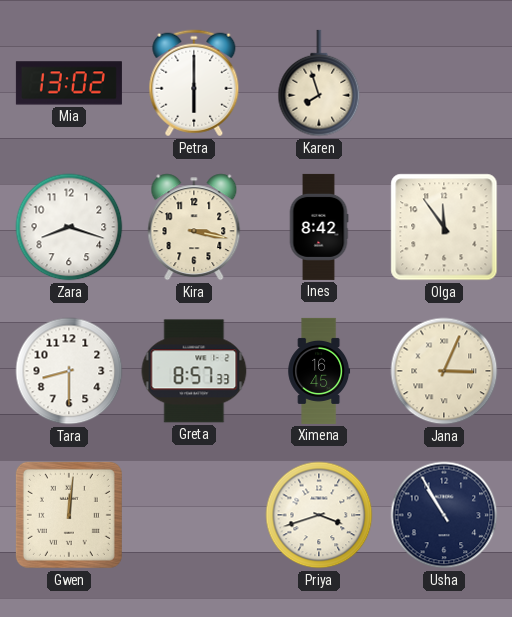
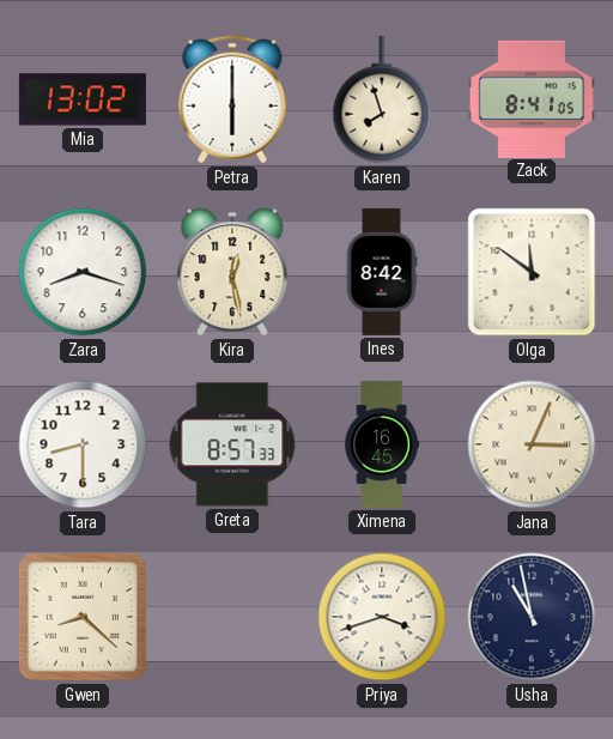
Zack: none -> 8:41
Kira: 3:17 -> 12:28
Olga: 11:54 -> 11:51
Gwen: 12:01 -> 8:22
Usha: 10:55 -> 10:58
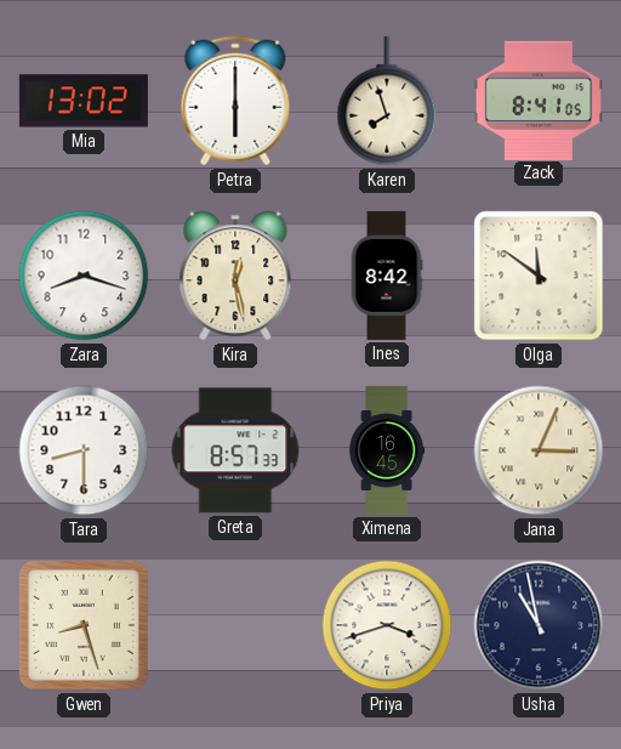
Gwen: 8:22 -> 8:27
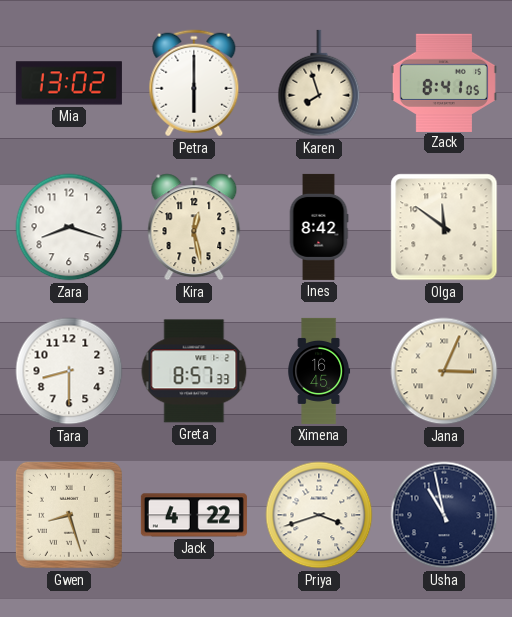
Jack: none -> 4:22
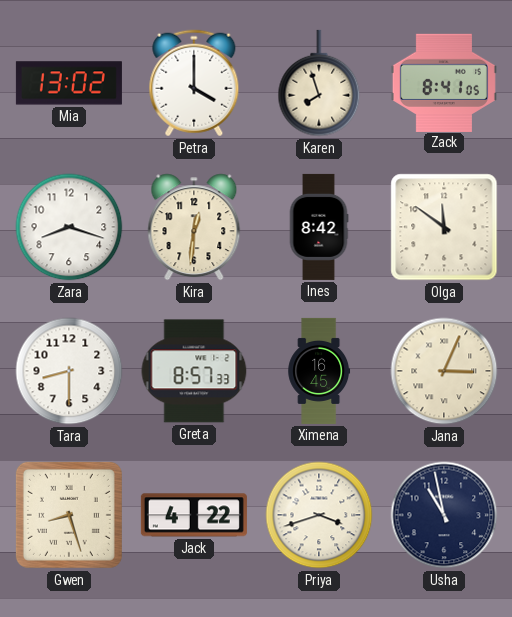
Petra: 6:00 -> 4:00
Kira: 12:28 -> 12:31
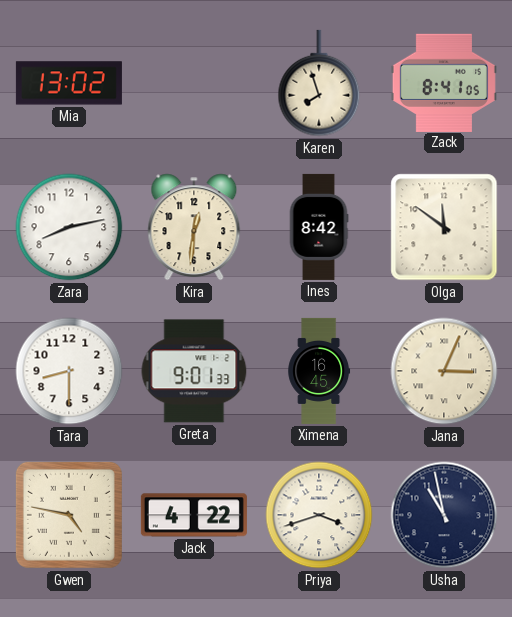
Petra: 4:00 -> none
Zara: 8:18 -> 8:13
Greta: 8:57 -> 9:01
Gwen: 8:27 -> 4:47
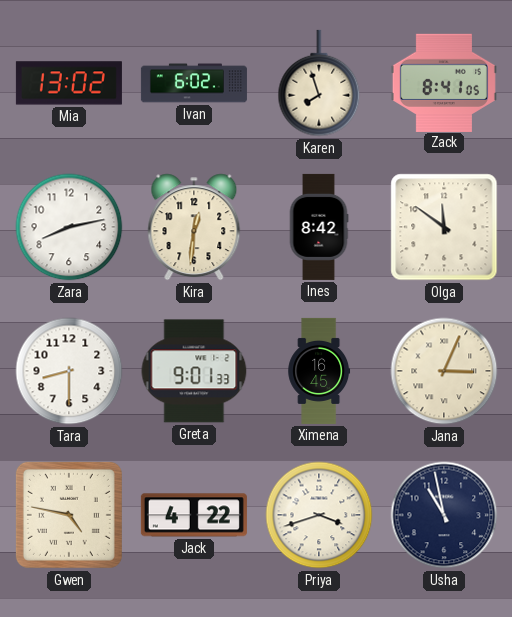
Ivan: none -> 6:02
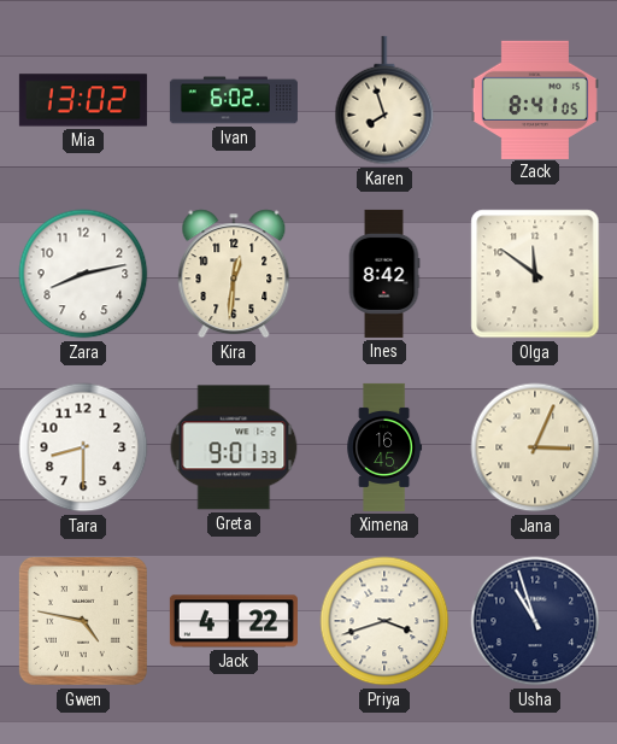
Usha: 10:58 -> 10:57
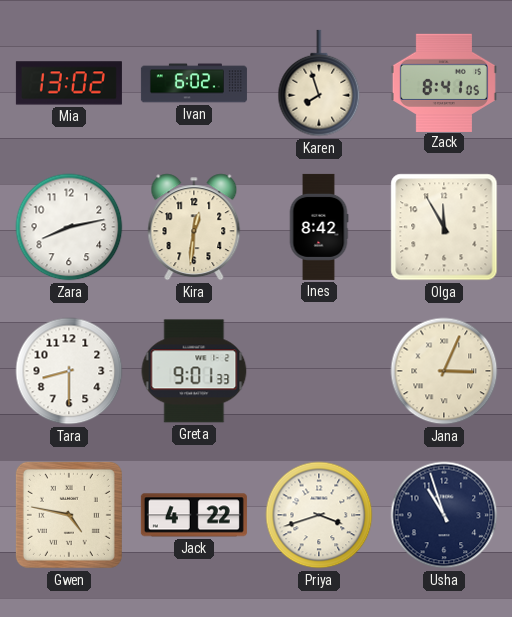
Olga: 11:51 -> 11:55
Ximena: 16:45 -> none
